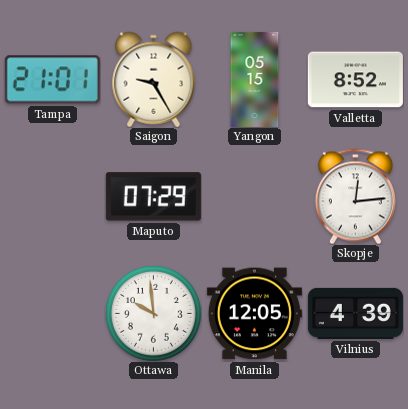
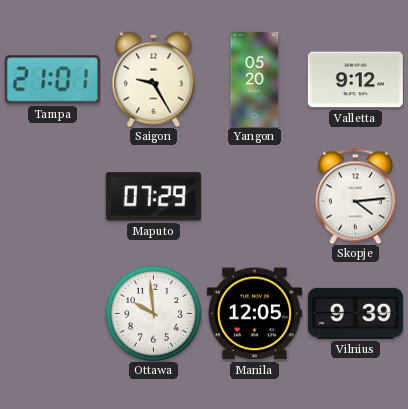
Yangon: 05:15 -> 05:20
Valletta: 8:52 -> 9:12
Skopje: 12:14 -> 4:14
Vilnius: 4:39 -> 9:39
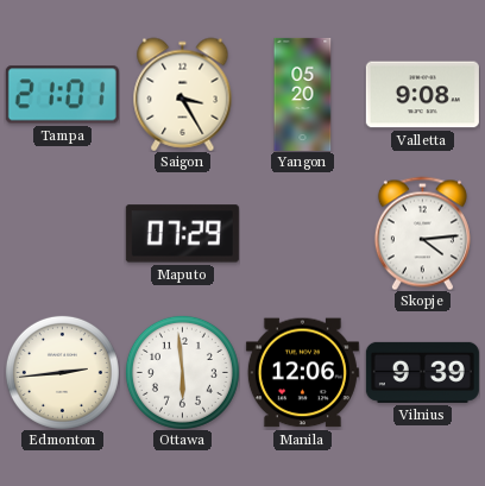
Saigon: 9:25 -> 3:25
Valletta: 9:12 -> 9:08
Edmonton: none -> 2:44
Ottawa: 9:59 -> 5:59
Manila: 12:05 -> 12:06
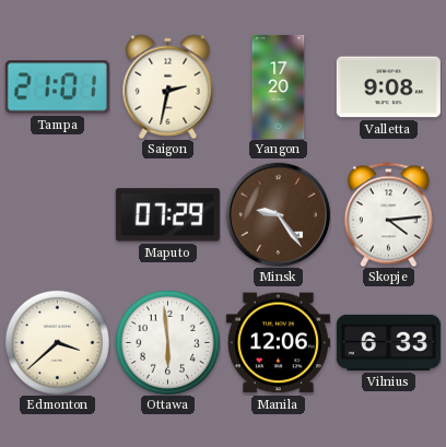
Saigon: 3:25 -> 2:32
Yangon: 05:20 -> 17:20
Minsk: none -> 9:24
Edmonton: 2:44 -> 3:38
Vilnius: 9:39 -> 6:33
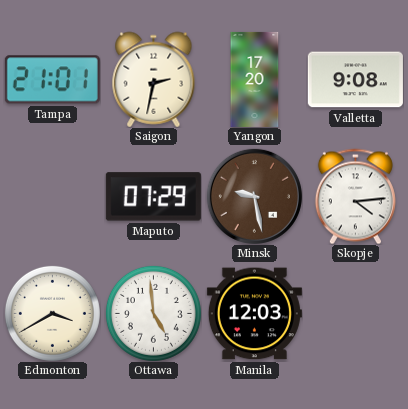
Minsk: 9:24 -> 9:28
Edmonton: 3:38 -> 3:40
Ottawa: 5:59 -> 4:59
Manila: 12:06 -> 12:03
Vilnius: 6:33 -> none
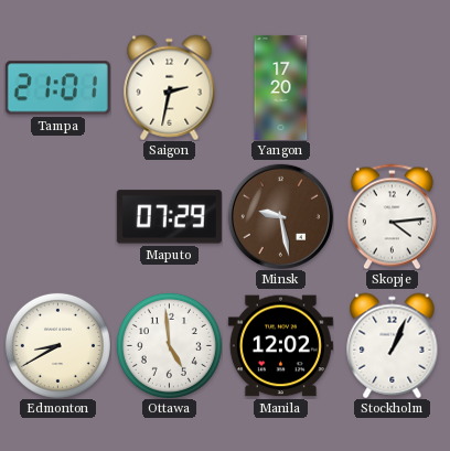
Valletta: 9:08 -> none
Edmonton: 3:40 -> 8:40
Manila: 12:03 -> 12:02
Stockholm: none -> 1:04
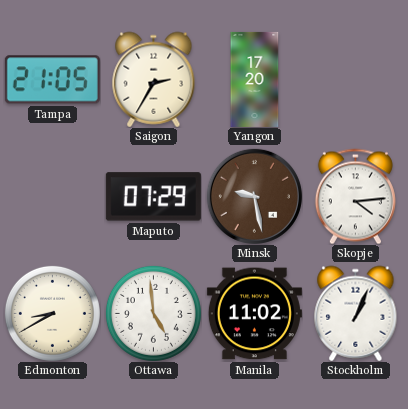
Tampa: 21:01 -> 21:05
Saigon: 2:32 -> 2:35
Manila: 12:02 -> 11:02
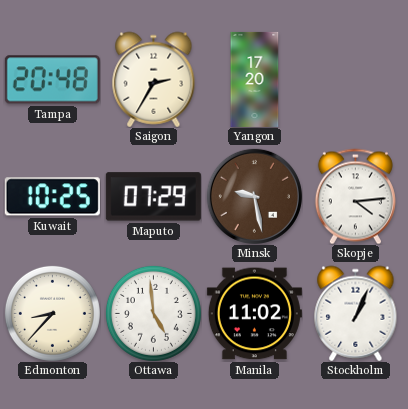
Tampa: 21:05 -> 20:48
Kuwait: none -> 10:25
Edmonton: 8:40 -> 8:37
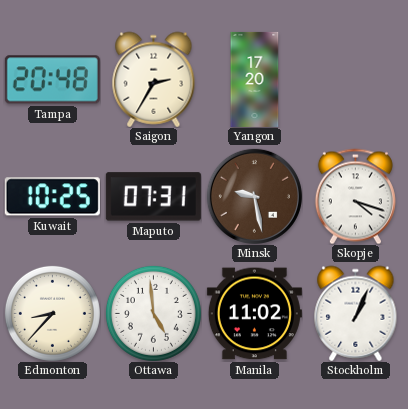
Maputo: 07:29 -> 07:31
Skopje: 4:14 -> 4:18
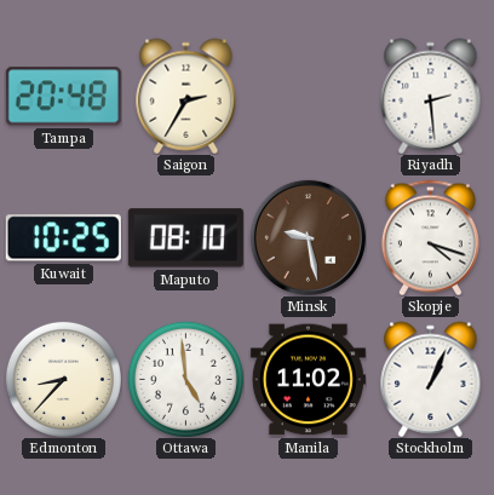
Yangon: 17:20 -> none
Riyadh: none -> 2:29
Maputo: 07:31 -> 08:10
